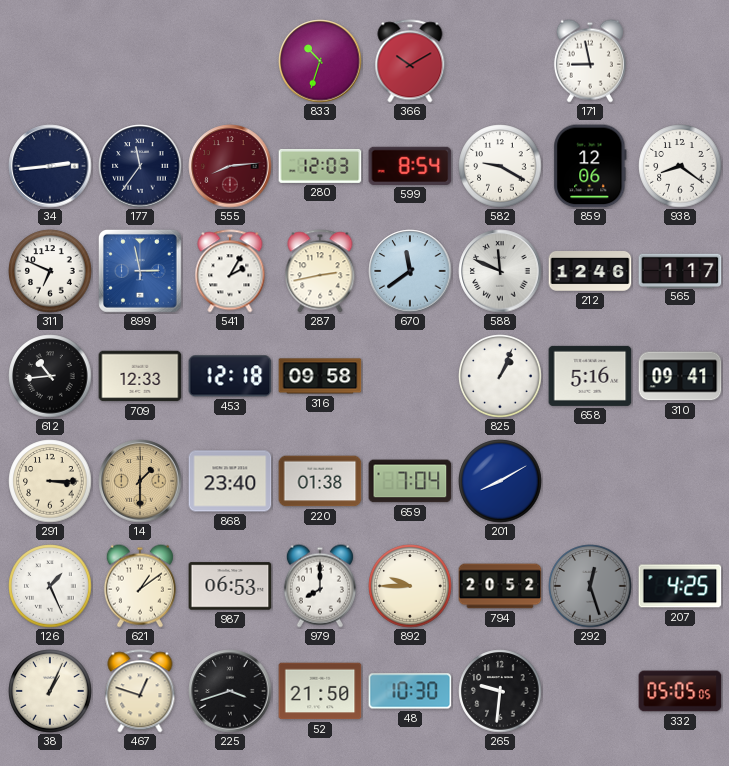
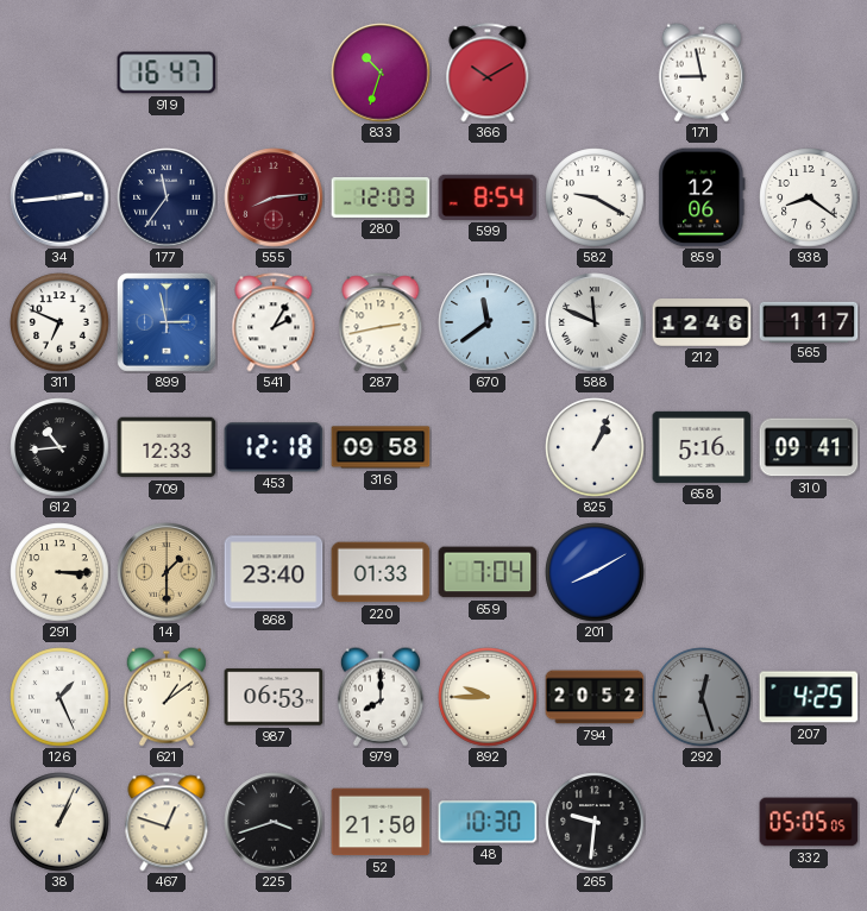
919: none -> 16:47
220: 01:38 -> 01:33
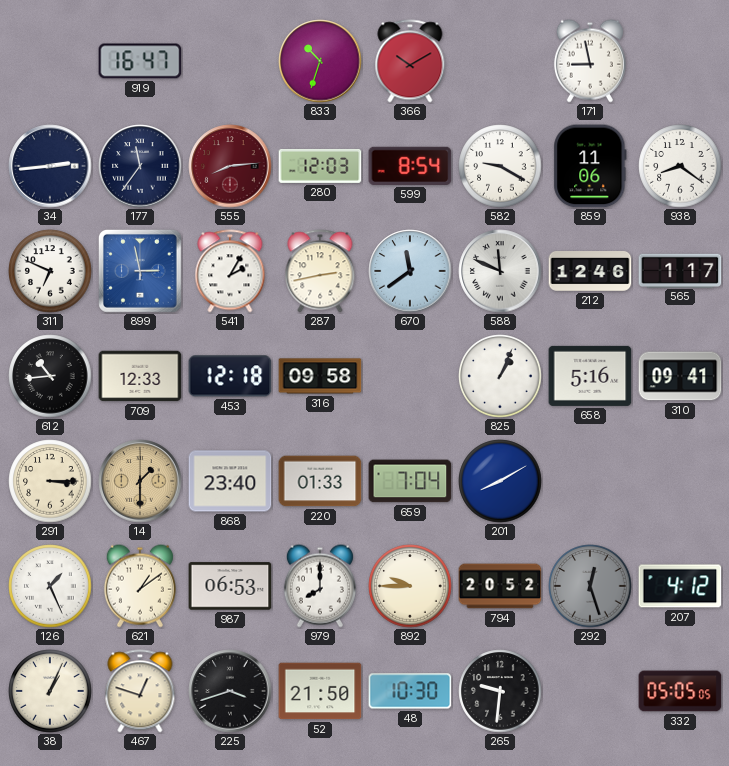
859: 12:06 -> 11:06
207: 4:25 -> 4:12
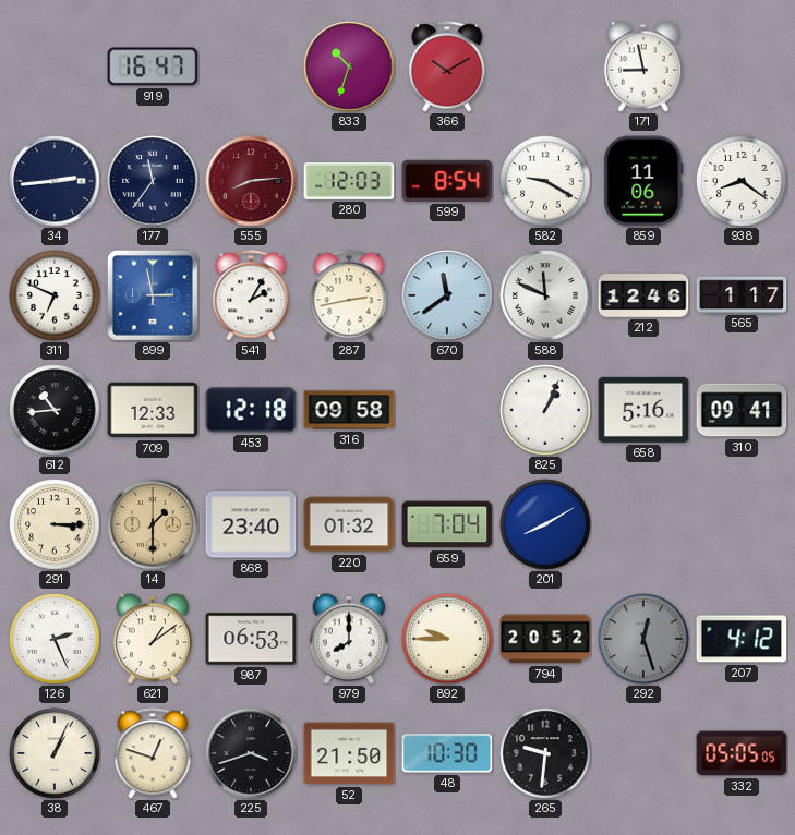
220: 01:33 -> 01:32
126: 1:26 -> 2:26
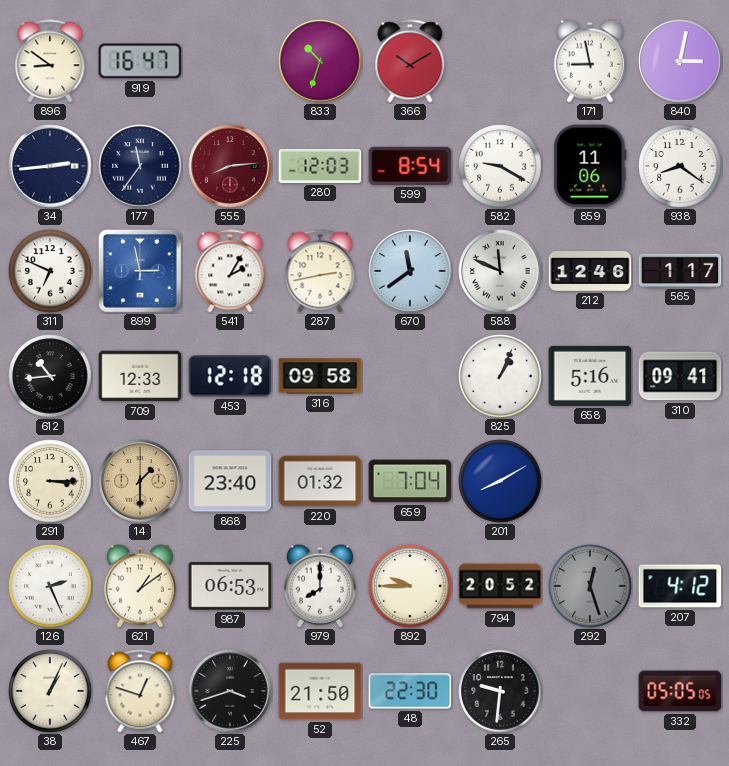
896: none -> 8:51
840: none -> 3:02
48: 10:30 -> 22:30
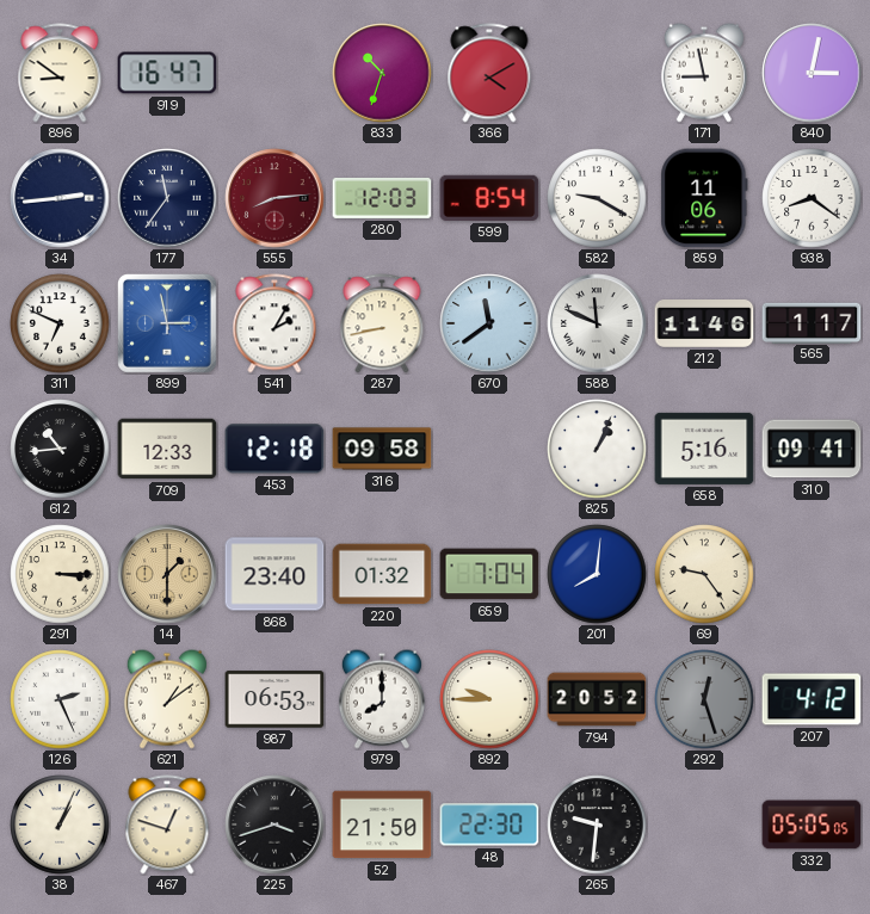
366: 10:10 -> 4:10
287: 2:43 -> 8:43
212: 12:46 -> 11:46
201: 8:10 -> 8:01
69: none -> 9:24
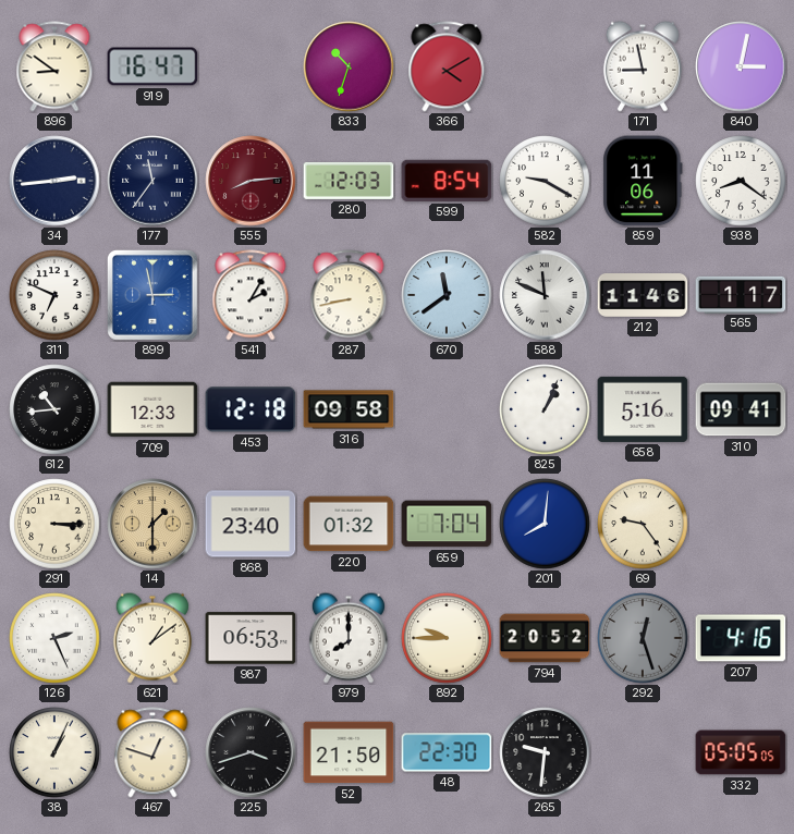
207: 4:12 -> 4:16
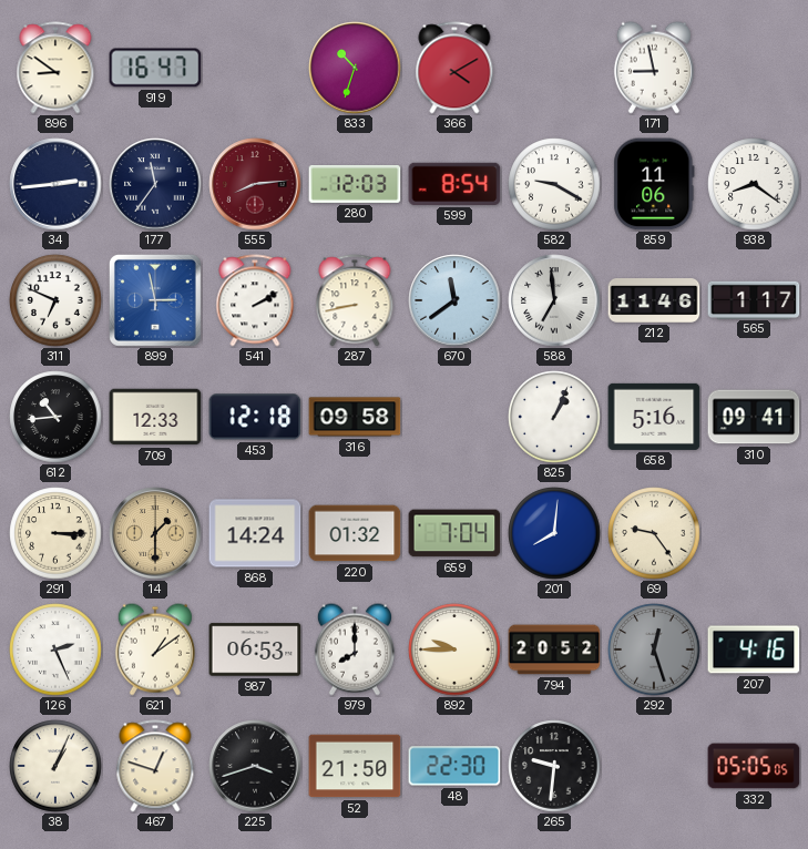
840: 3:02 -> none
541: 2:05 -> 2:10
588: 11:49 -> 6:59
868: 23:40 -> 14:24
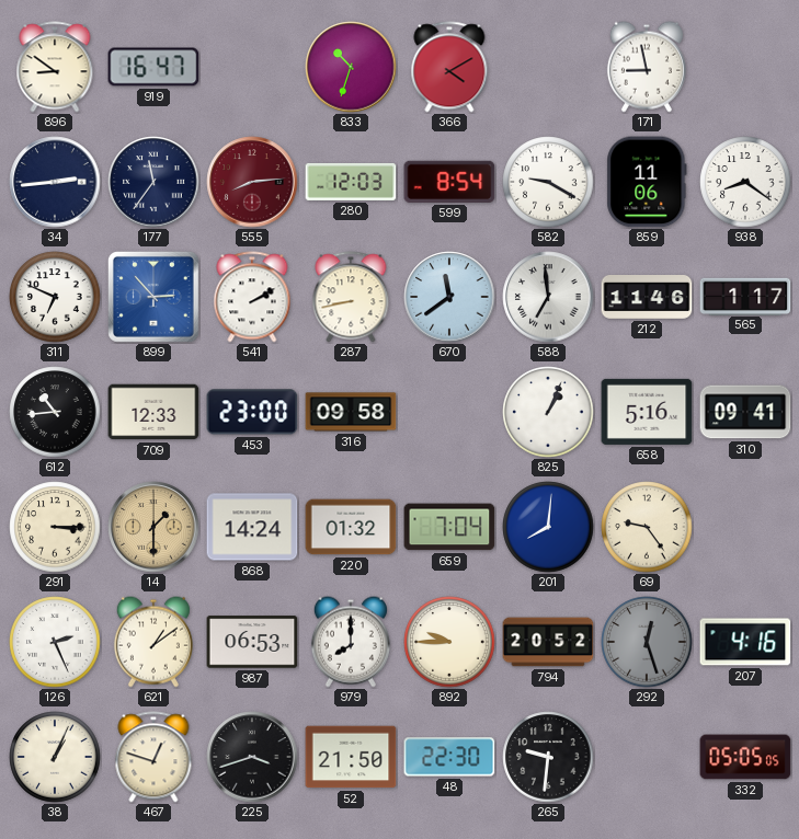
899: 2:58 -> 2:53
453: 12:18 -> 23:00
